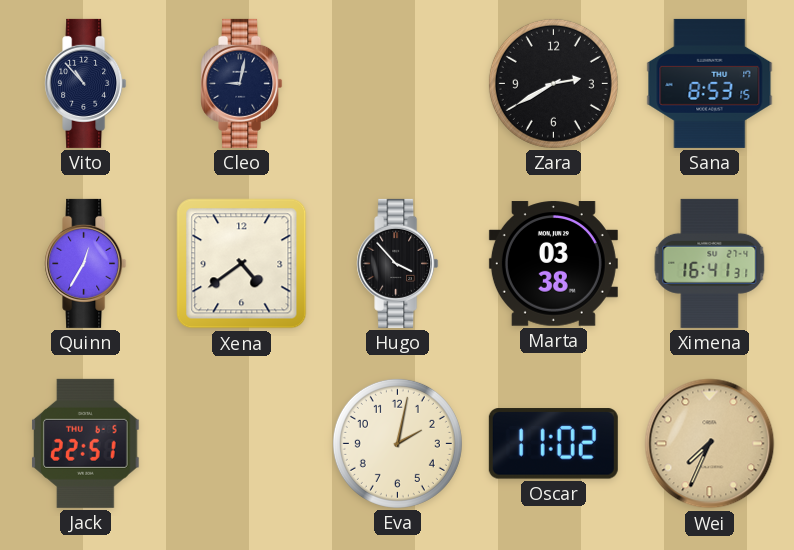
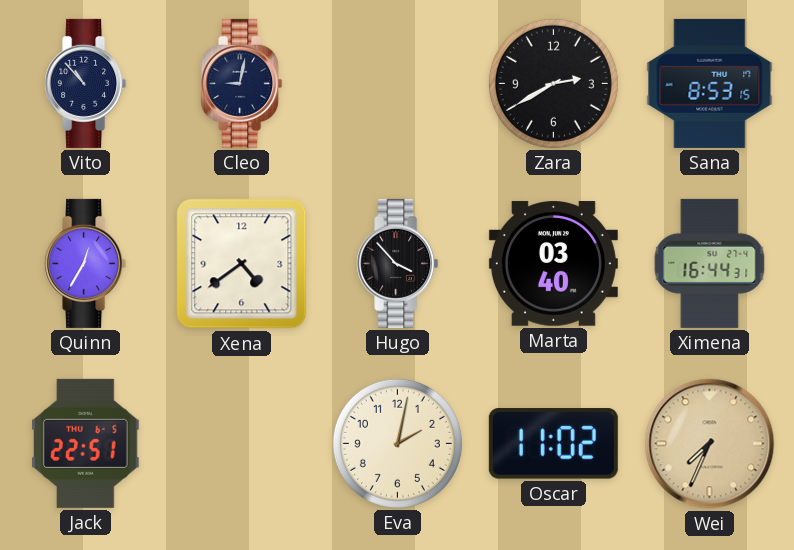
Marta: 03:38 -> 03:40
Ximena: 16:41 -> 16:44
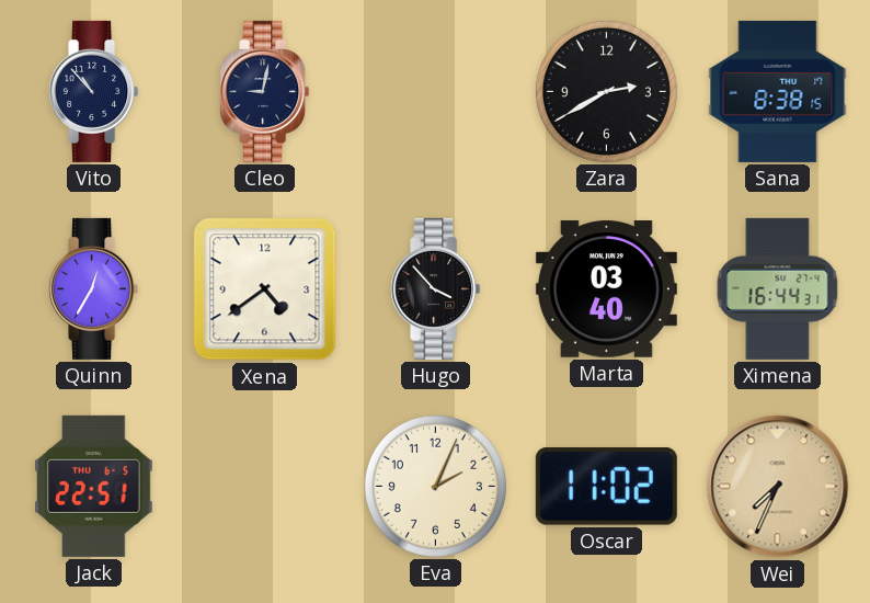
Sana: 8:53 -> 8:38
Eva: 2:02 -> 2:04
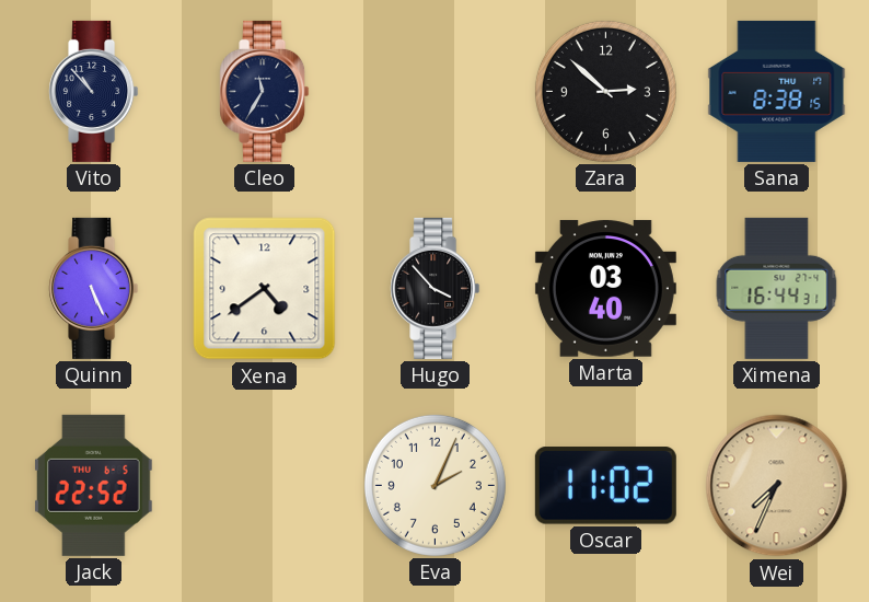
Cleo: 9:02 -> 11:35
Zara: 2:40 -> 2:52
Quinn: 12:35 -> 5:26
Jack: 22:51 -> 22:52
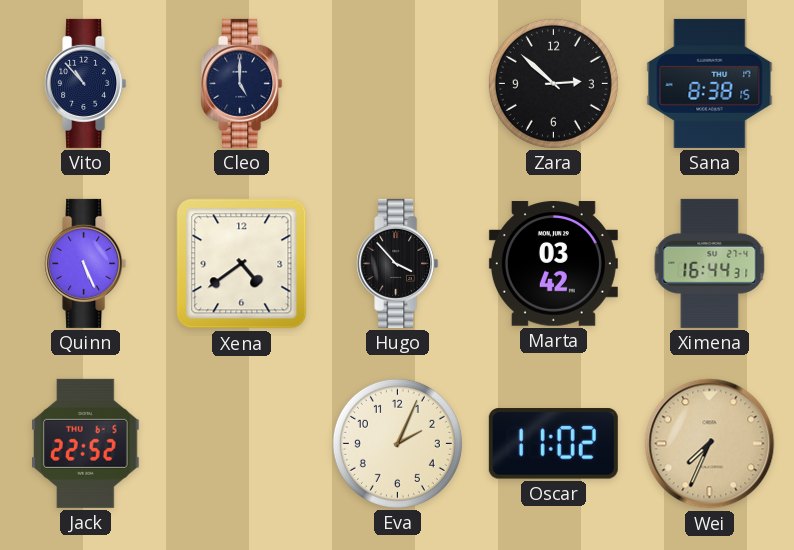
Cleo: 11:35 -> 5:00
Marta: 03:40 -> 03:42
